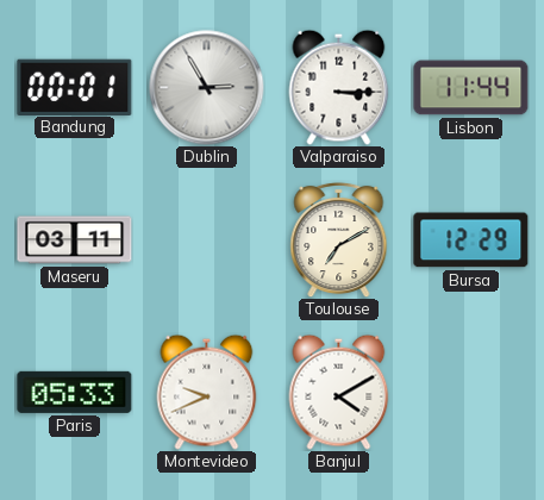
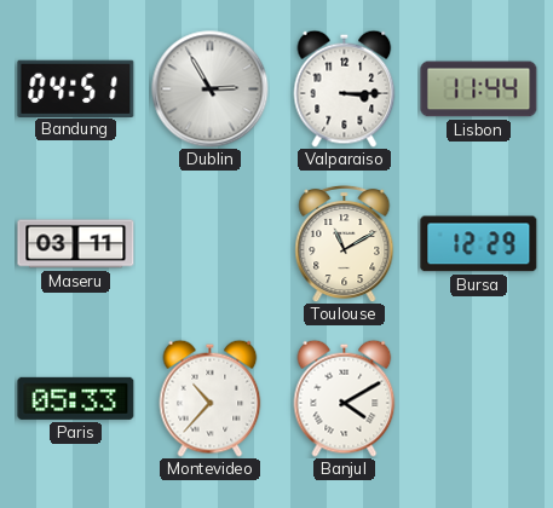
Bandung: 00:01 -> 04:51
Toulouse: 7:10 -> 11:10
Montevideo: 9:41 -> 10:37
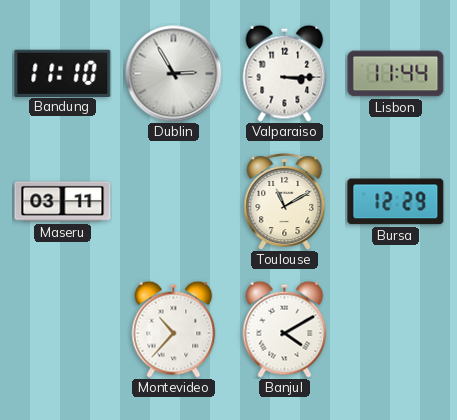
Bandung: 04:51 -> 11:10
Paris: 05:33 -> none
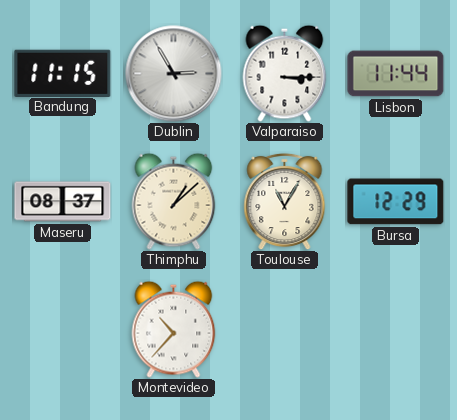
Bandung: 11:10 -> 11:15
Maseru: 03:11 -> 08:37
Thimphu: none -> 1:08
Toulouse: 11:10 -> 11:05
Banjul: 4:10 -> none
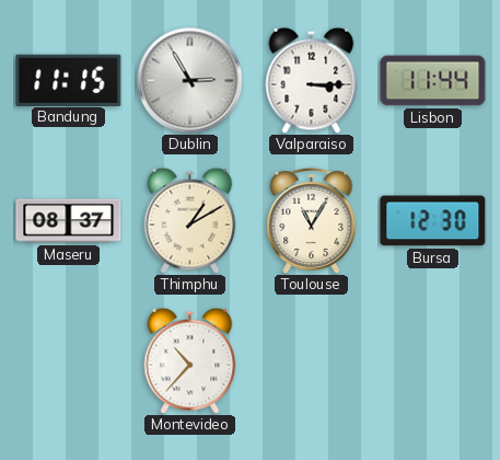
Thimphu: 1:08 -> 1:10
Bursa: 12:29 -> 12:30
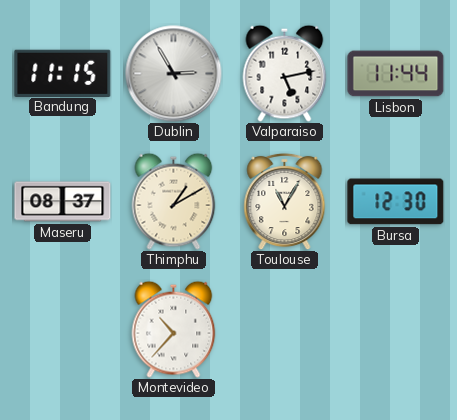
Valparaiso: 3:15 -> 5:13
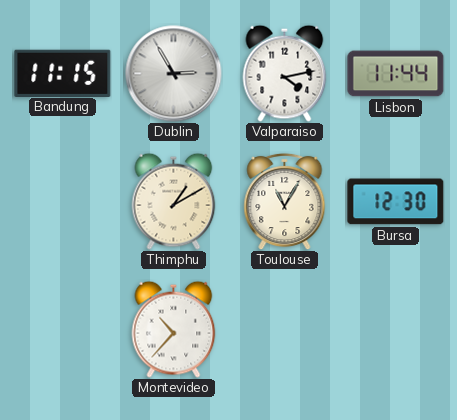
Valparaiso: 5:13 -> 4:13
Maseru: 08:37 -> none
